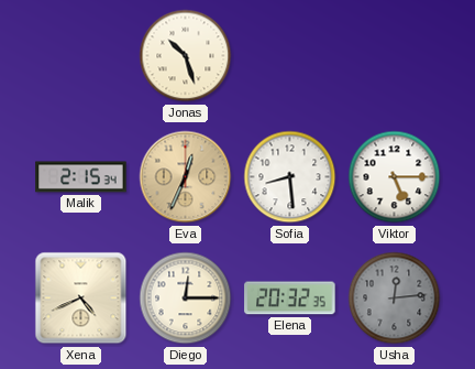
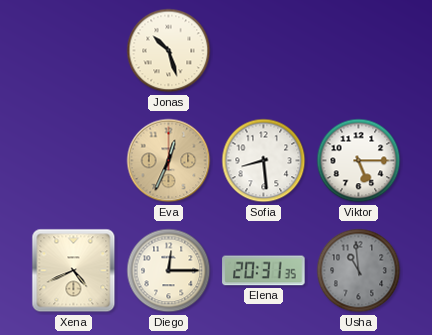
Malik: 2:15 -> none
Elena: 20:32 -> 20:31
Usha: 12:14 -> 10:59
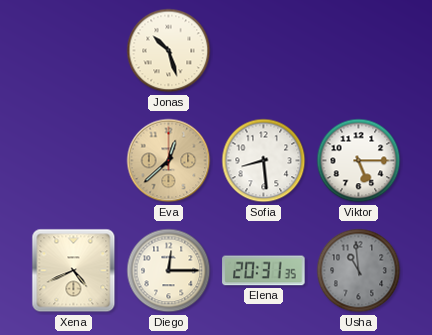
Eva: 12:34 -> 12:38
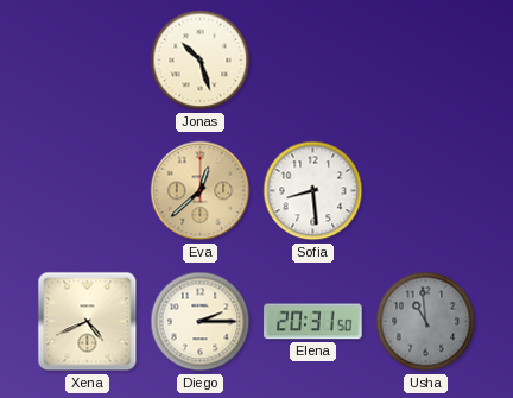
Viktor: 5:15 -> none
Diego: 12:15 -> 2:15
Elena: 20:31:35 -> 20:31:50
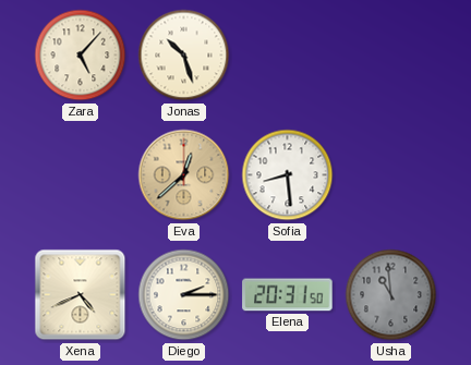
Zara: none -> 5:07
